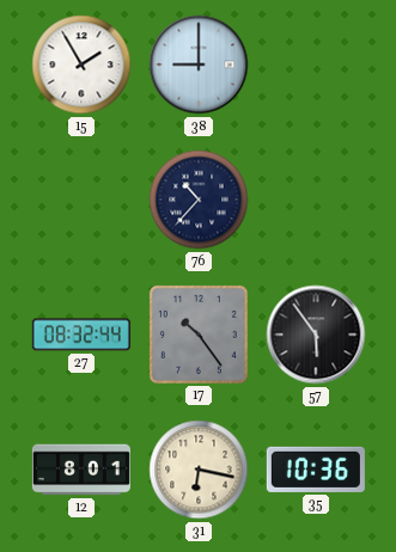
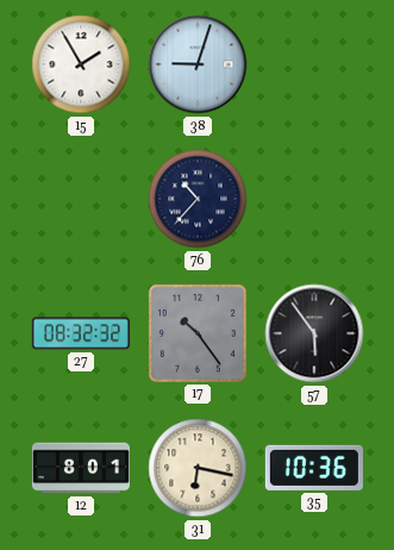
38: 9:00 -> 9:03
27: 08:32:44 -> 08:32:32
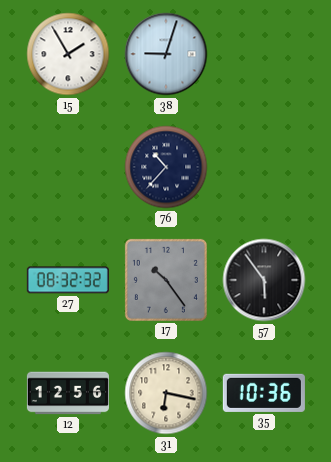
12: 8:01 -> 12:56
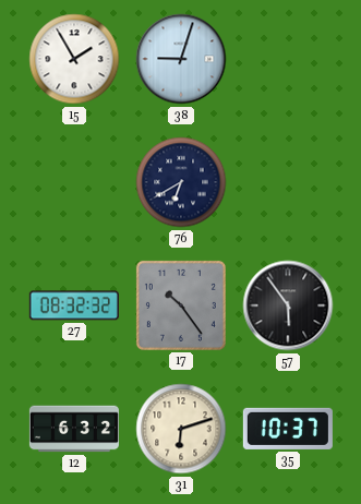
76: 10:37 -> 6:40
12: 12:56 -> 6:32
31: 6:17 -> 6:12
35: 10:36 -> 10:37
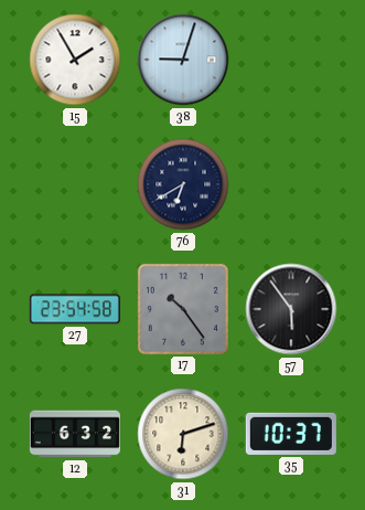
27: 08:32 -> 23:54
